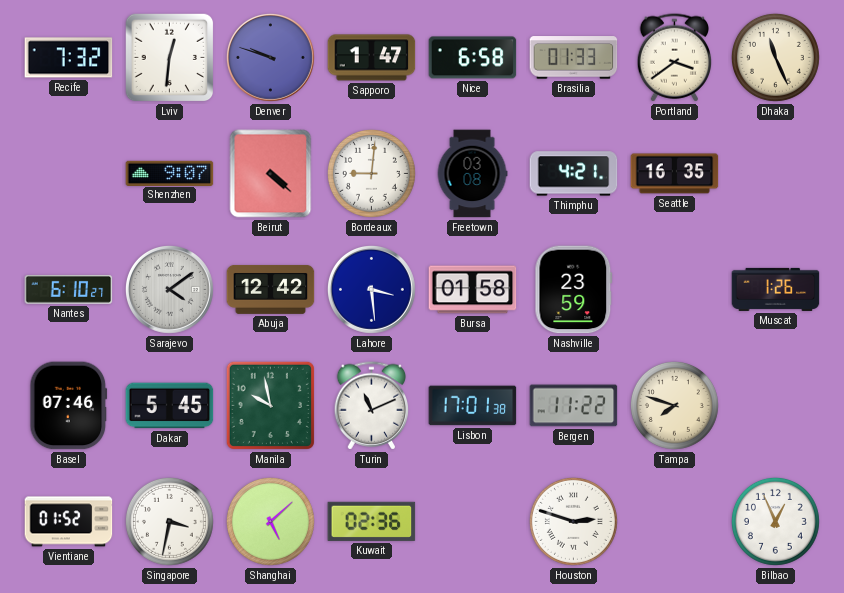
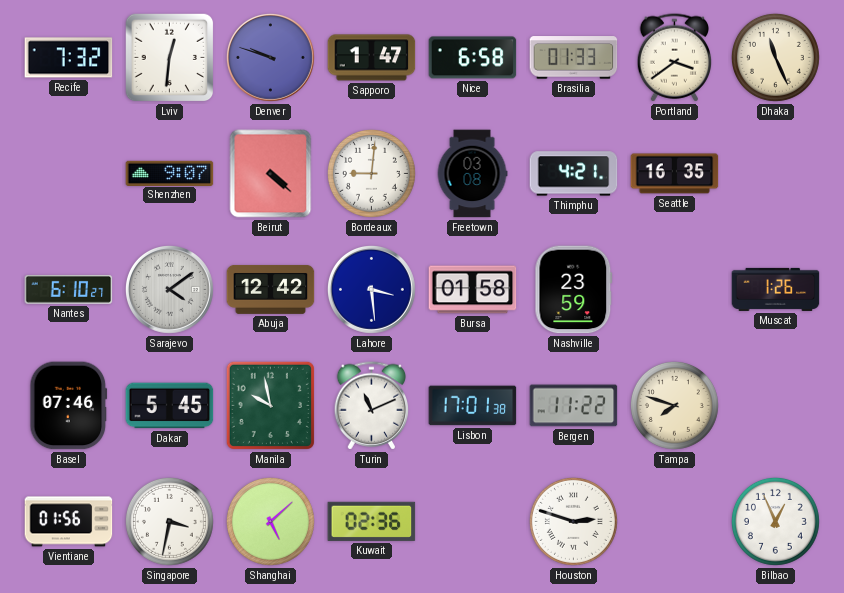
Vientiane: 01:52 -> 01:56
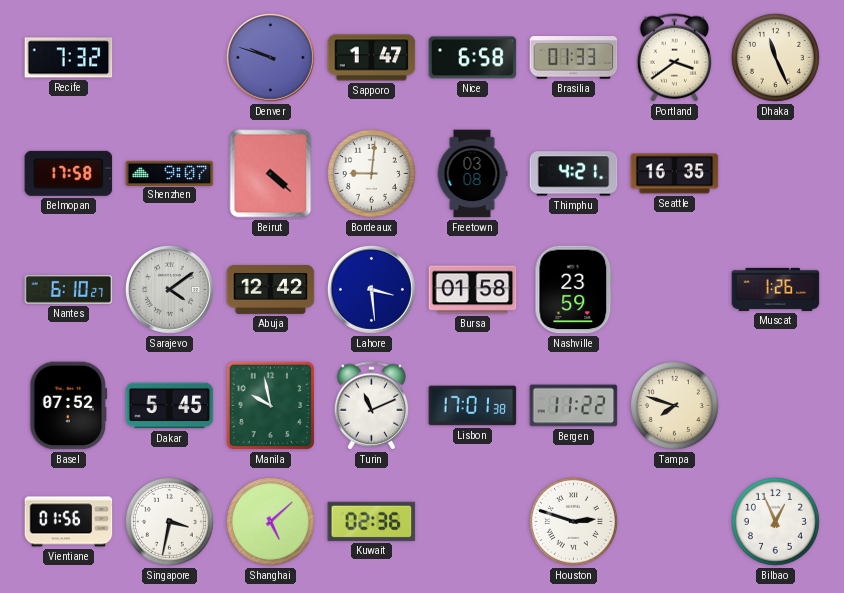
Lviv: 12:31 -> none
Belmopan: none -> 17:58
Basel: 07:46 -> 07:52
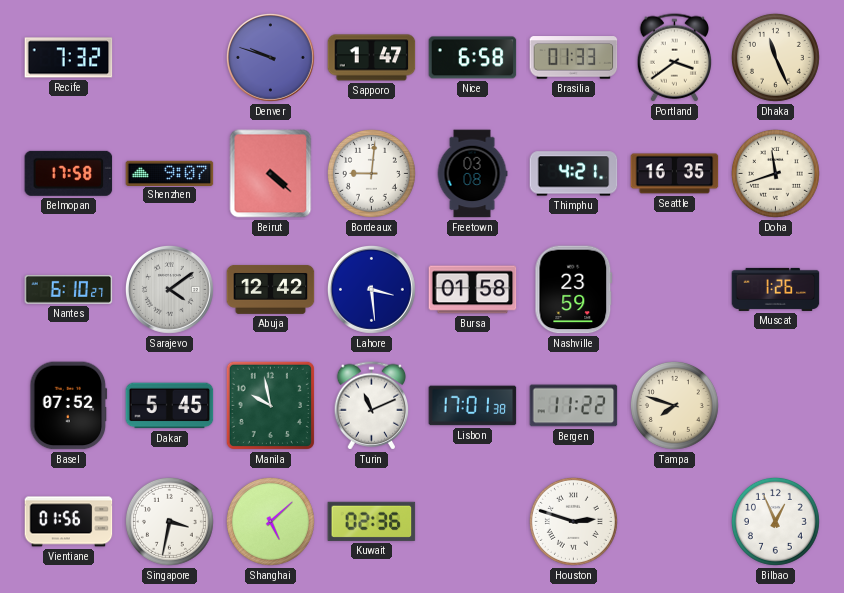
Doha: none -> 11:42
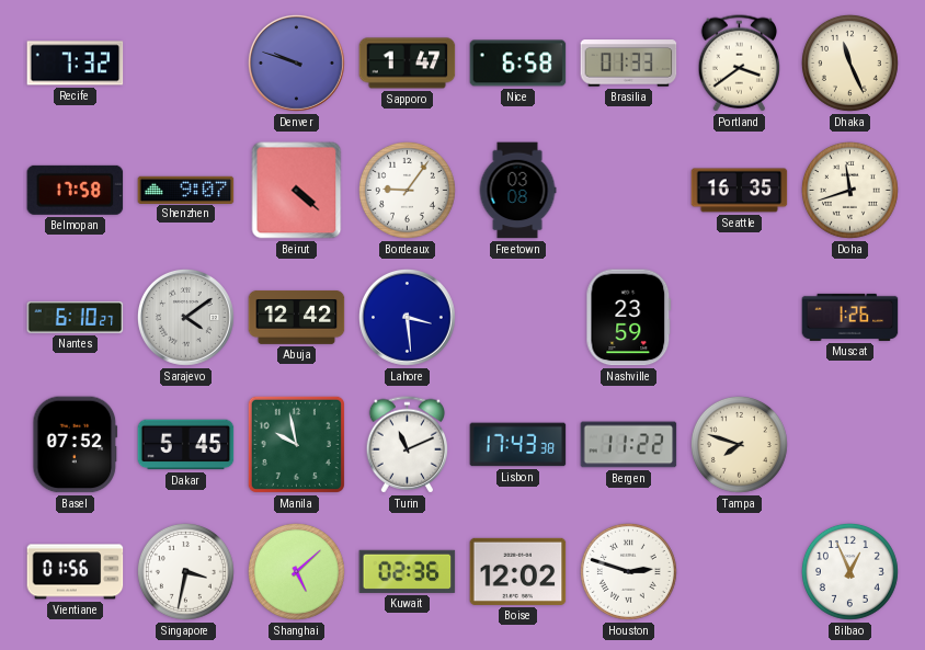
Bordeaux: 9:01 -> 9:06
Thimphu: 4:21 -> none
Bursa: 01:58 -> none
Lisbon: 17:01 -> 17:43
Boise: none -> 12:02
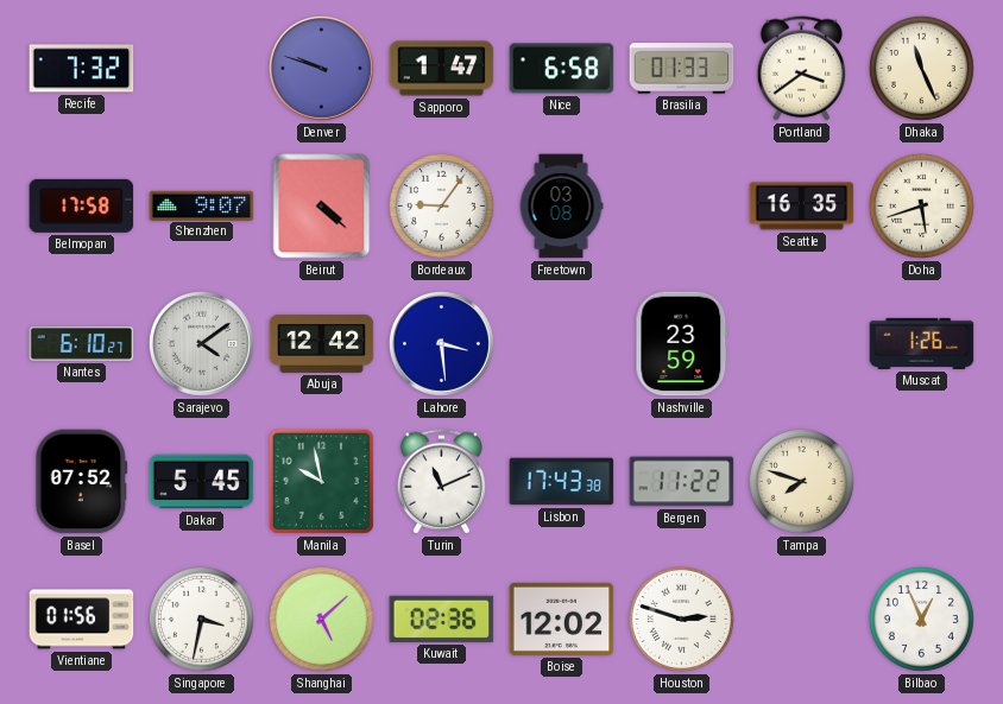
Doha: 11:42 -> 5:42
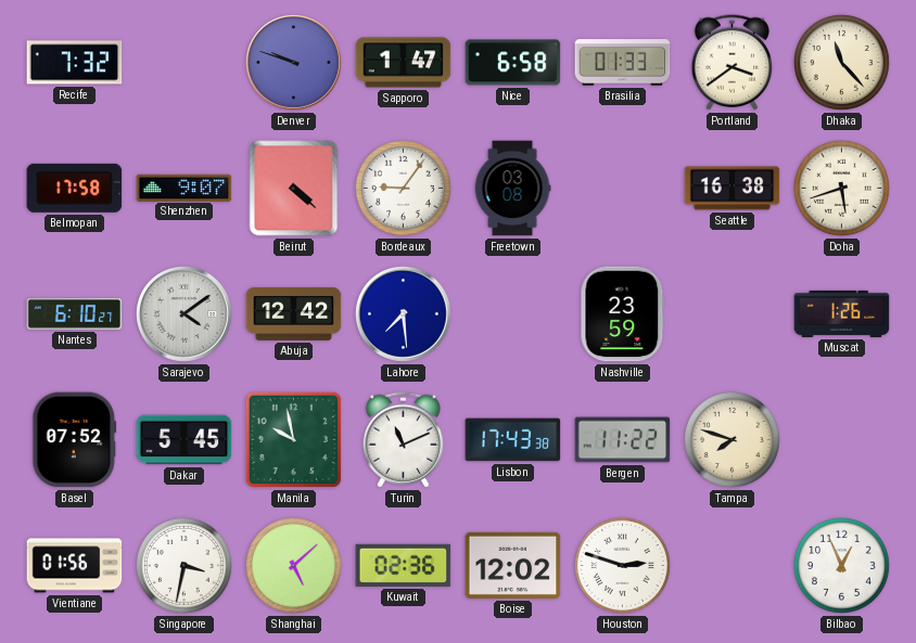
Dhaka: 11:26 -> 11:23
Seattle: 16:35 -> 16:38
Lahore: 3:29 -> 7:29
